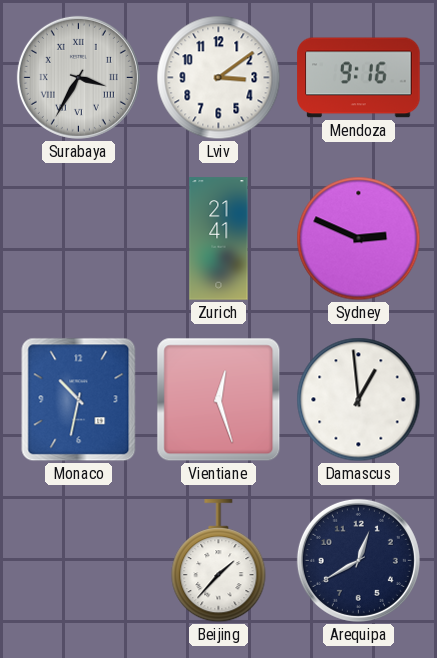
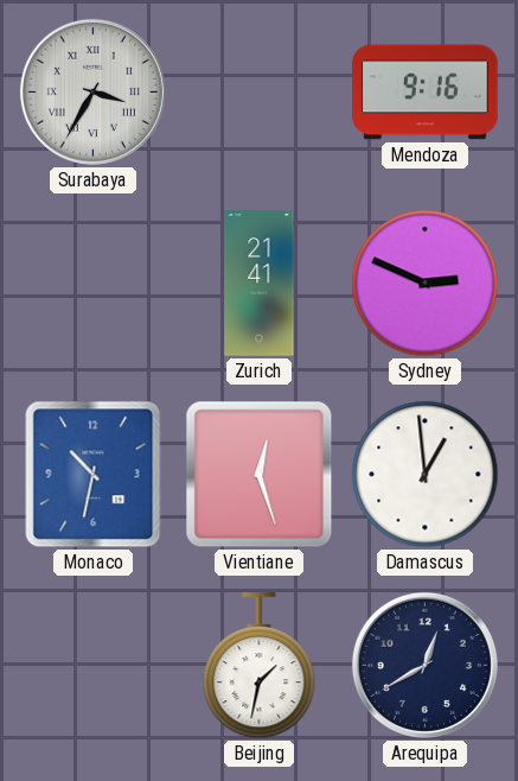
Lviv: 3:09 -> none
Beijing: 1:37 -> 1:32
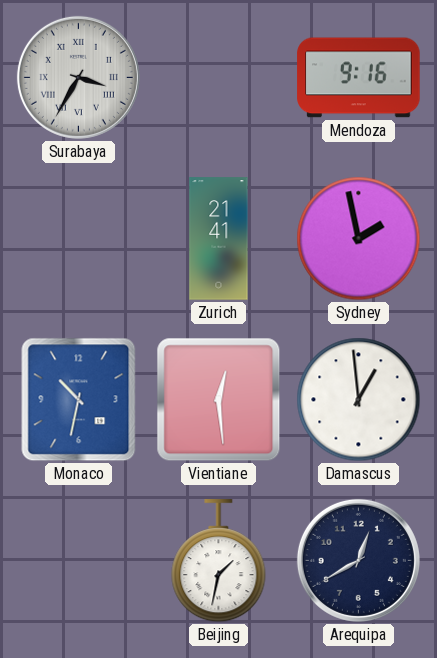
Sydney: 2:49 -> 1:58
Vientiane: 12:27 -> 12:29
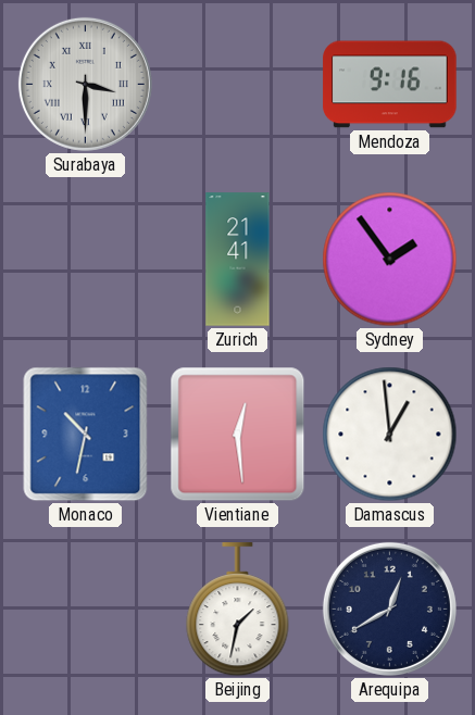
Surabaya: 3:35 -> 3:30
Sydney: 1:58 -> 1:54
